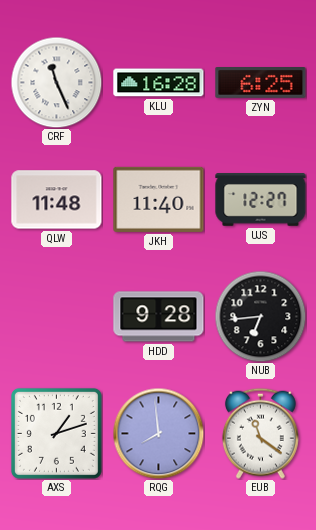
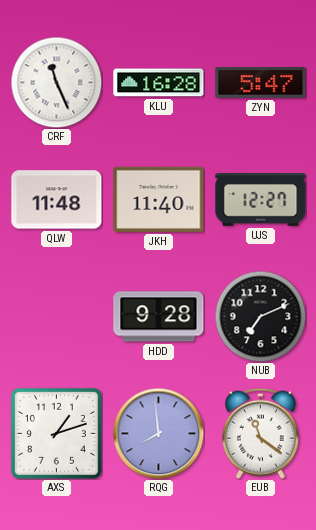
ZYN: 6:25 -> 5:47
NUB: 6:44 -> 7:11
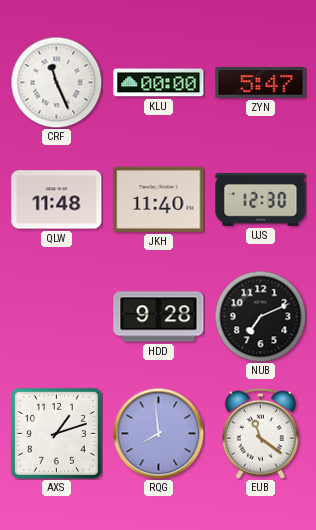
KLU: 16:28 -> 00:00
UJS: 12:27 -> 12:30
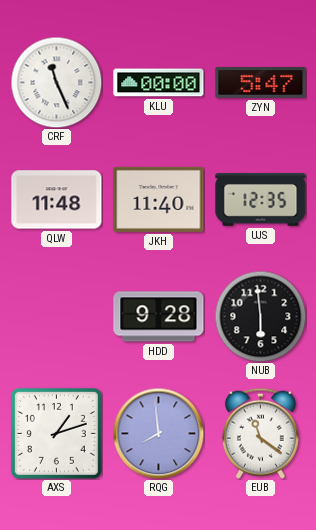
UJS: 12:30 -> 12:35
NUB: 7:11 -> 5:59
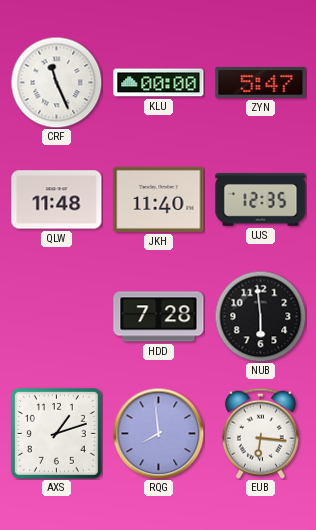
HDD: 9:28 -> 7:28
EUB: 11:21 -> 6:16
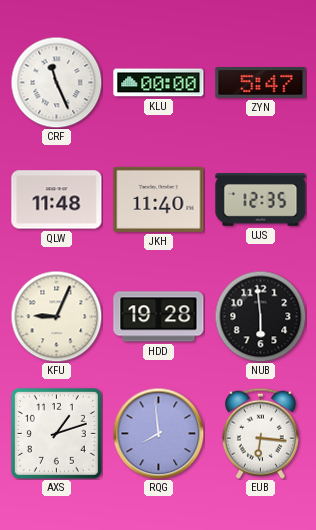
KFU: none -> 9:04
HDD: 7:28 -> 19:28
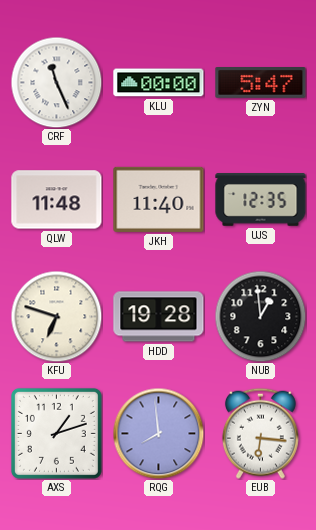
KFU: 9:04 -> 6:48
NUB: 5:59 -> 12:59
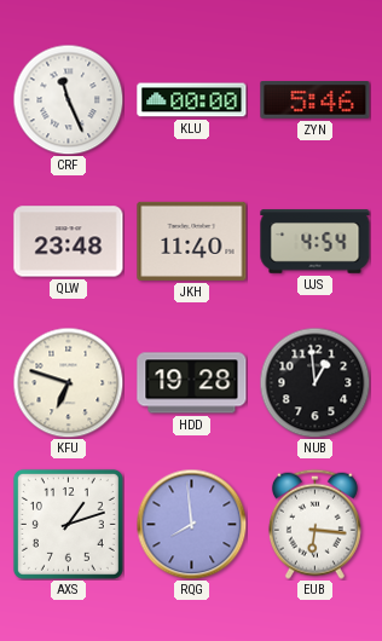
ZYN: 5:47 -> 5:46
QLW: 11:48 -> 23:48
UJS: 12:35 -> 4:54
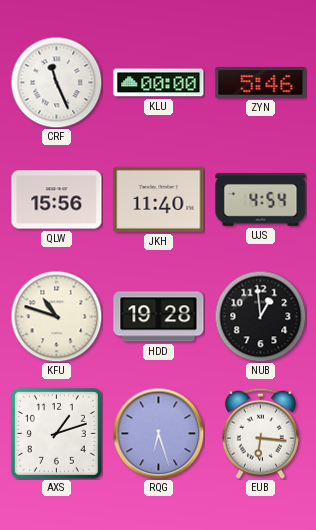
QLW: 23:48 -> 15:56
KFU: 6:48 -> 10:48
RQG: 7:59 -> 6:27
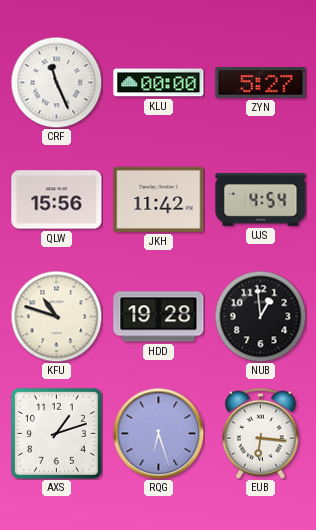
ZYN: 5:46 -> 5:27
JKH: 11:40 -> 11:42
